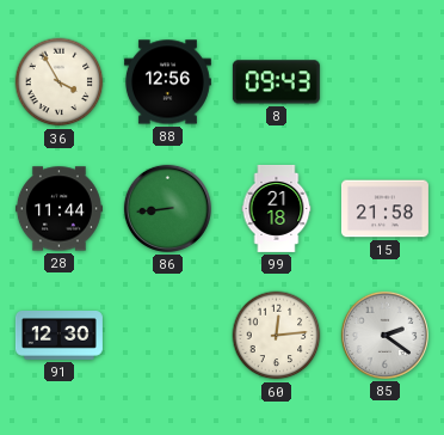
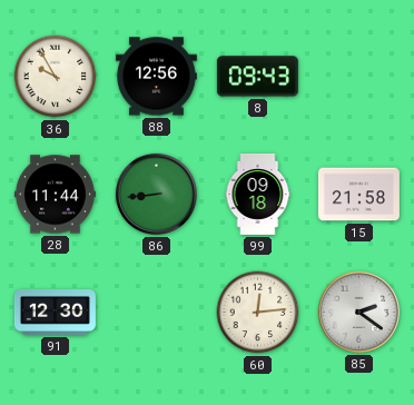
36: 3:55 -> 9:55
99: 21:18 -> 09:18
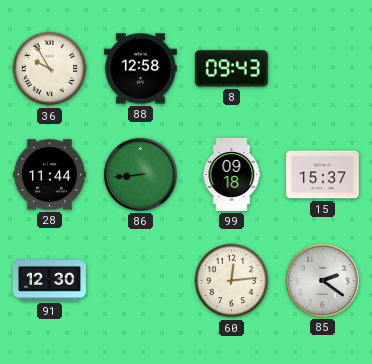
88: 12:56 -> 12:58
15: 21:58 -> 15:37
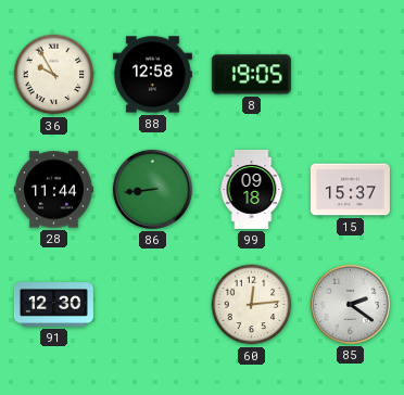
8: 09:43 -> 19:05
